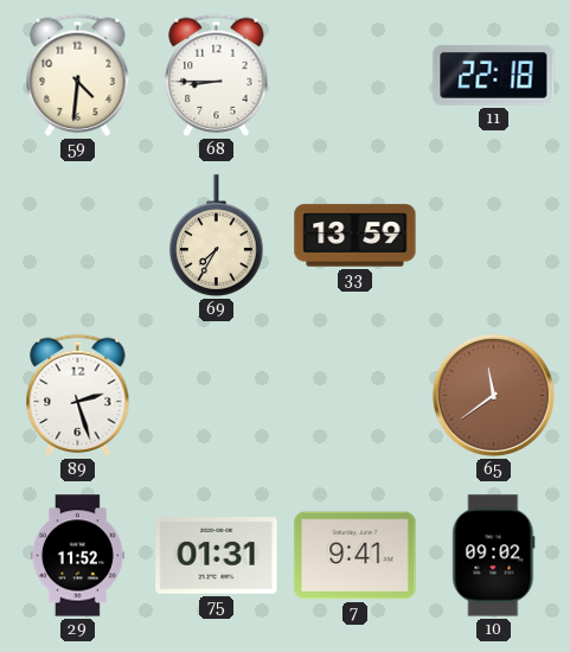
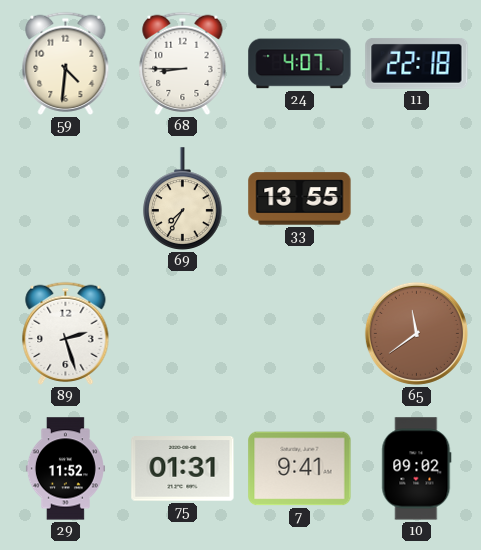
24: none -> 4:07
33: 13:59 -> 13:55
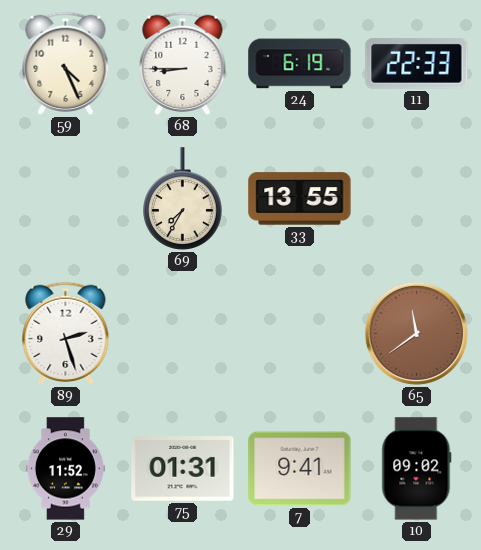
59: 4:31 -> 4:26
24: 4:07 -> 6:19
11: 22:18 -> 22:33
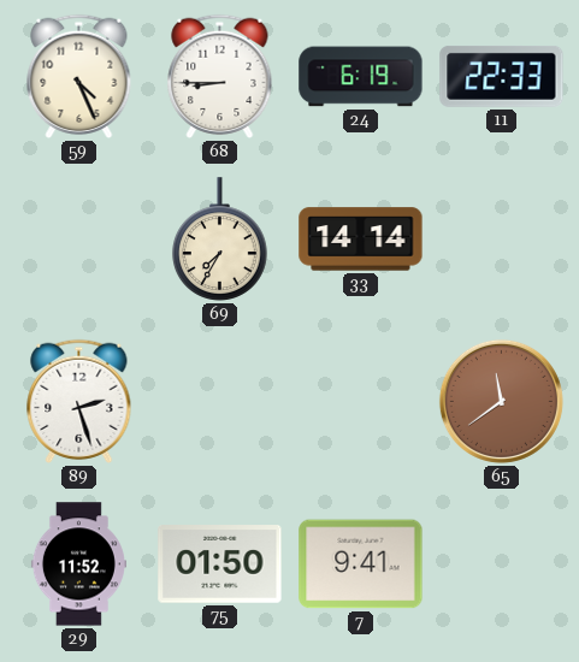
33: 13:55 -> 14:14
75: 01:31 -> 01:50
10: 09:02 -> none
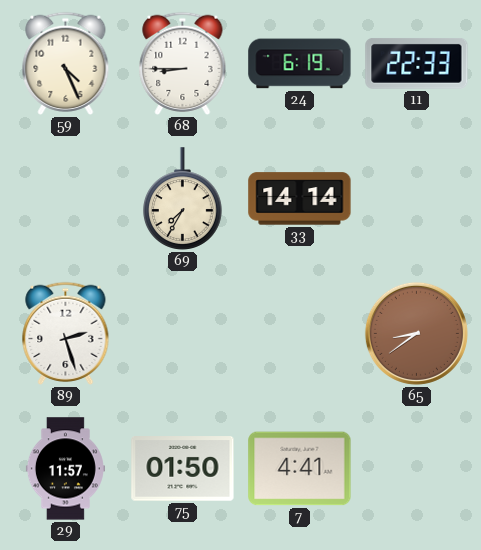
65: 11:39 -> 8:39
29: 11:52 -> 11:57
7: 9:41 -> 4:41
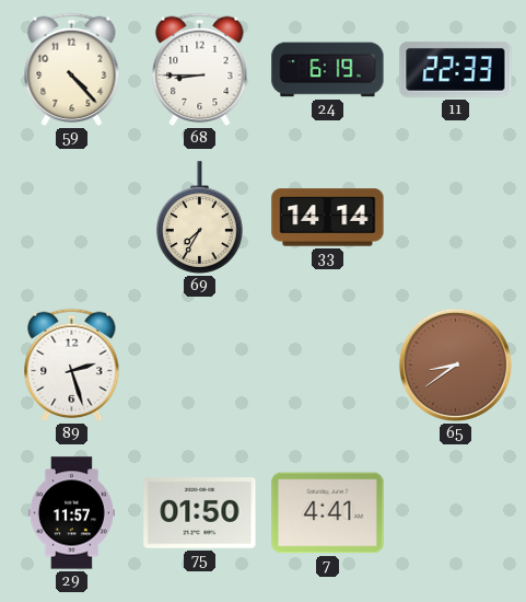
59: 4:26 -> 4:23
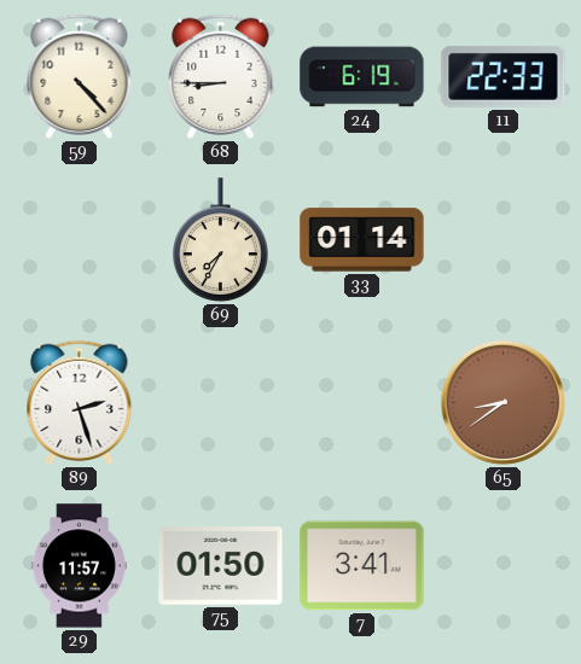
33: 14:14 -> 01:14
7: 4:41 -> 3:41
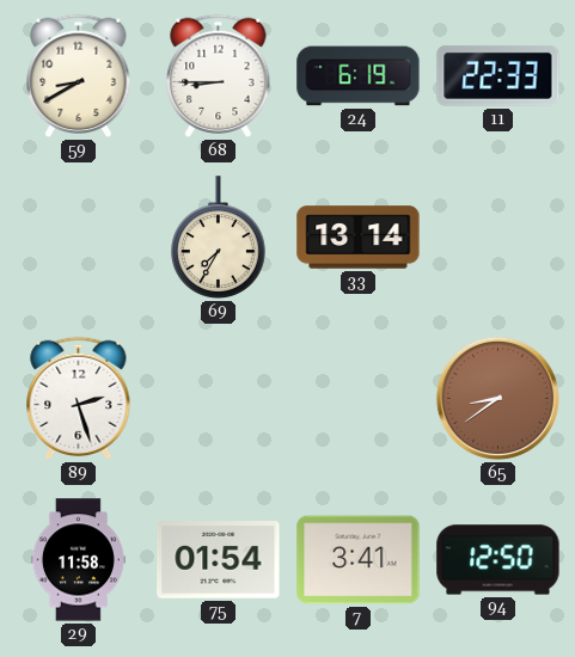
59: 4:23 -> 8:40
33: 01:14 -> 13:14
29: 11:57 -> 11:58
75: 01:50 -> 01:54
94: none -> 12:50
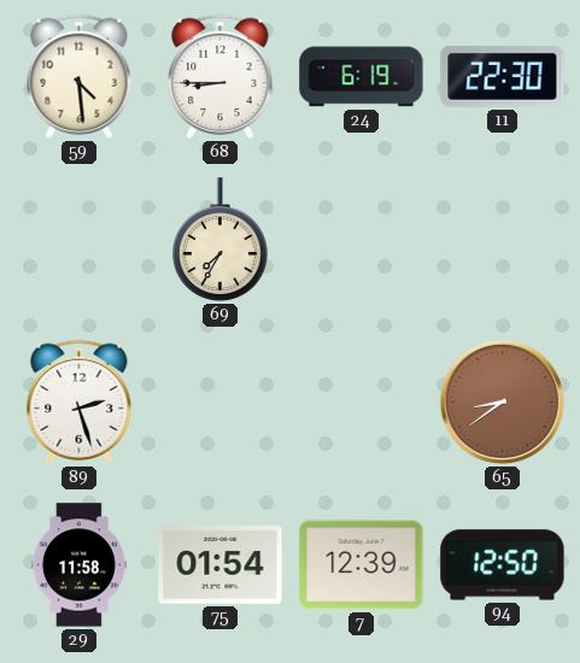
59: 8:40 -> 4:29
11: 22:33 -> 22:30
33: 13:14 -> none
7: 3:41 -> 12:39
